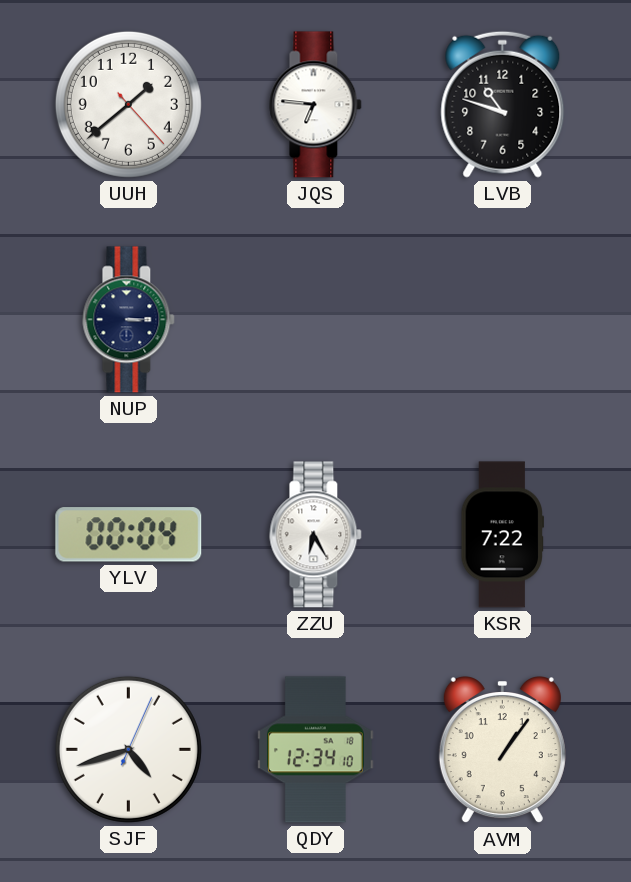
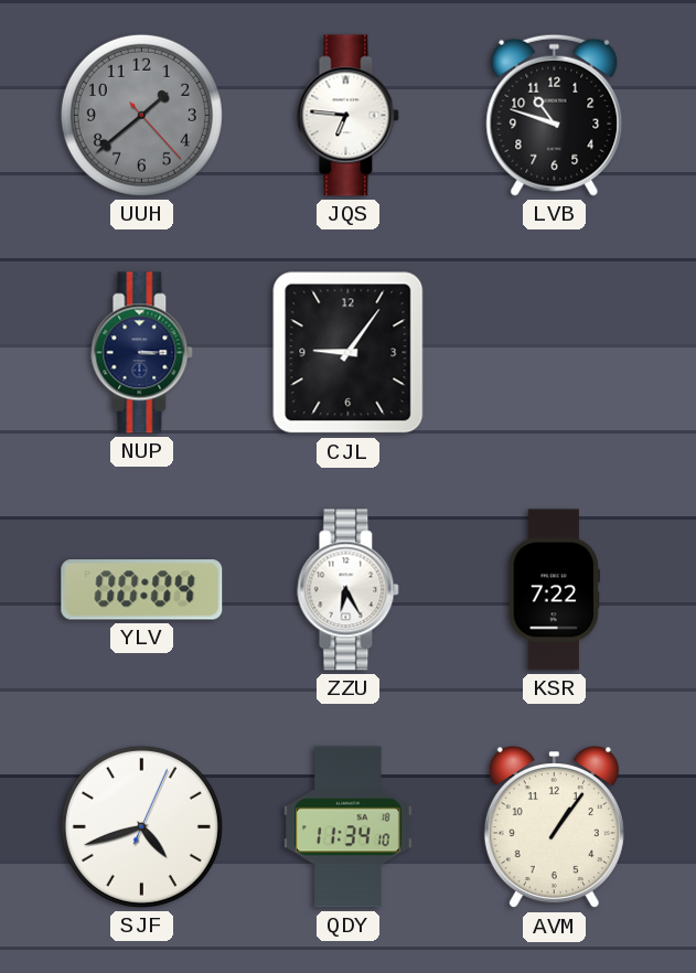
UUH dial: white -> grey
CJL: none -> 9:06
QDY: 12:34 -> 11:34
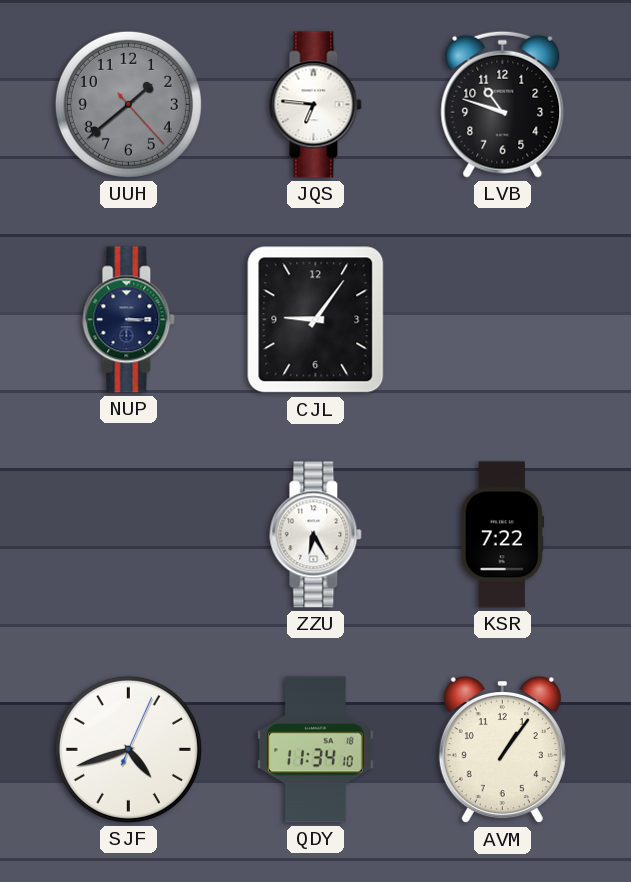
YLV: 00:04 -> none
